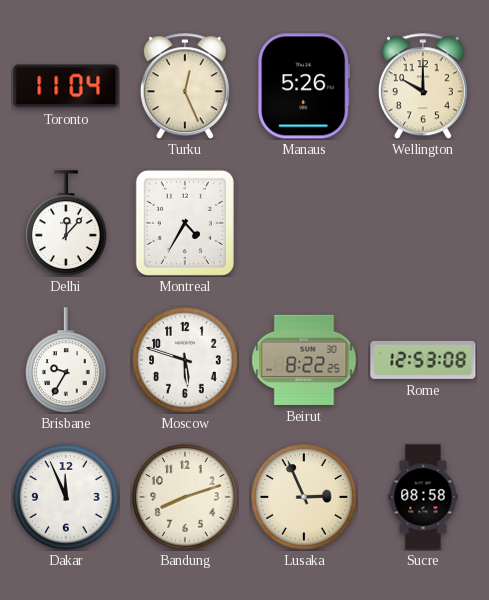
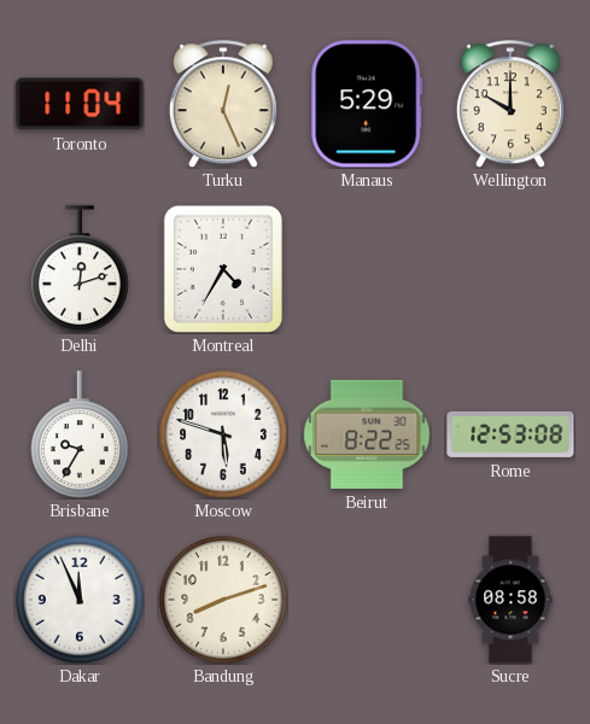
Manaus: 5:26 -> 5:29
Delhi: 12:07 -> 12:12
Lusaka: 2:56 -> none
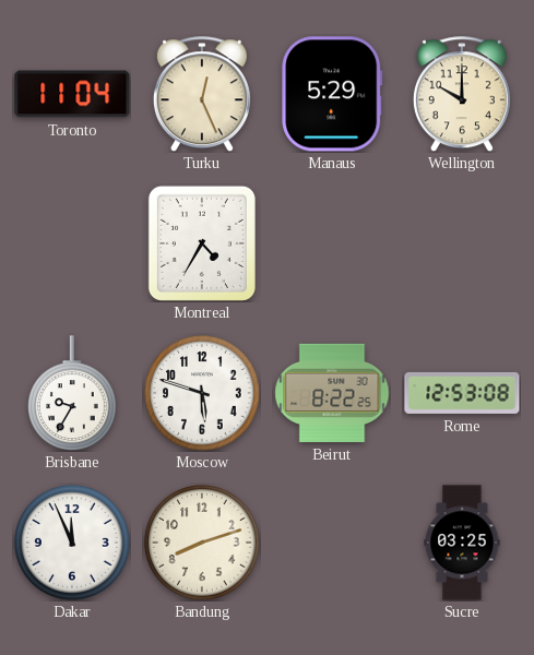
Delhi: 12:12 -> none
Sucre: 08:58 -> 03:25
